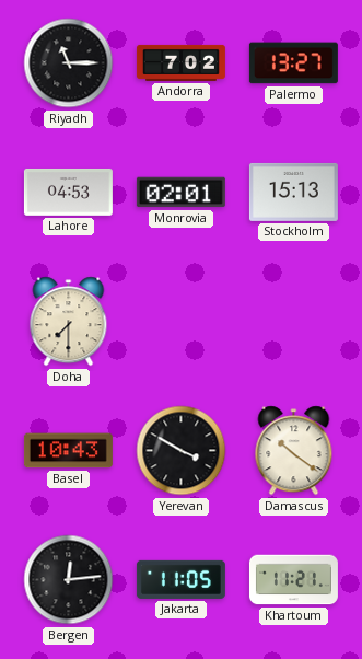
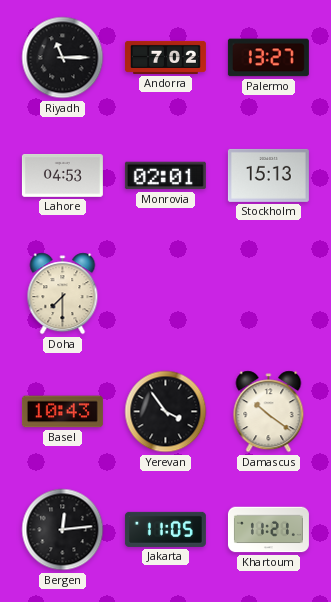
Yerevan: 3:50 -> 3:54
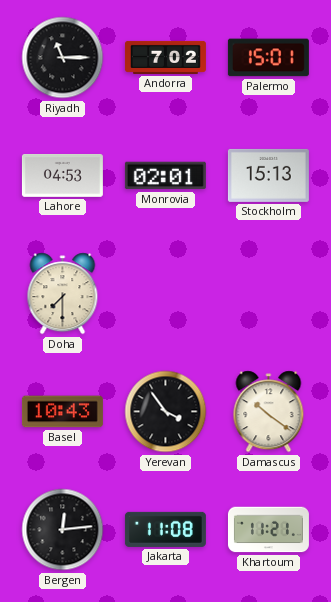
Palermo: 13:27 -> 15:01
Jakarta: 11:05 -> 11:08
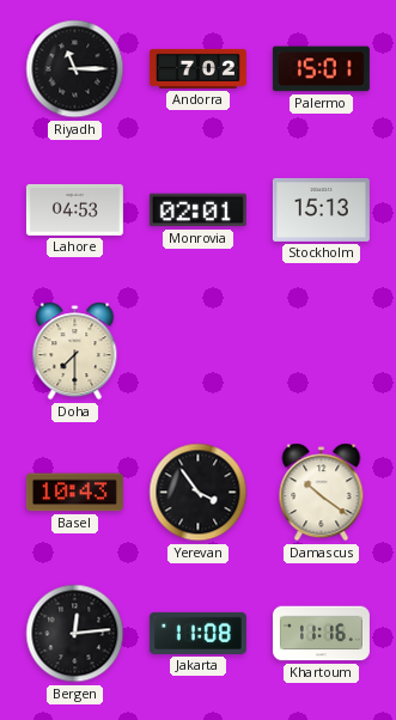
Khartoum: 11:21 -> 11:16
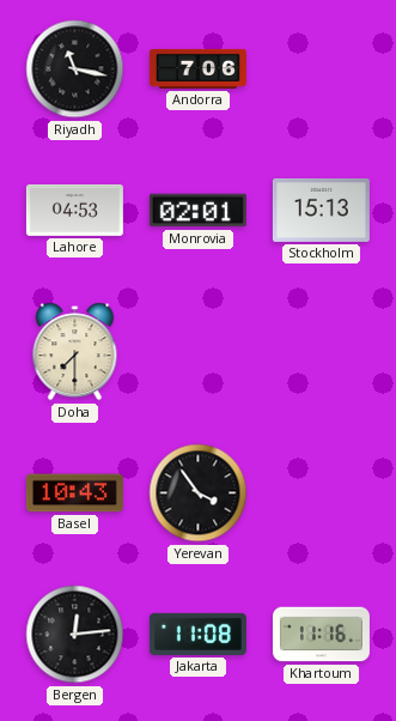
Riyadh: 11:15 -> 11:17
Andorra: 7:02 -> 7:06
Palermo: 15:01 -> none
Damascus: 10:21 -> none
